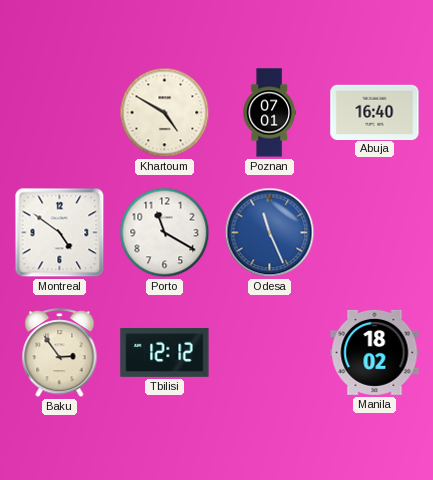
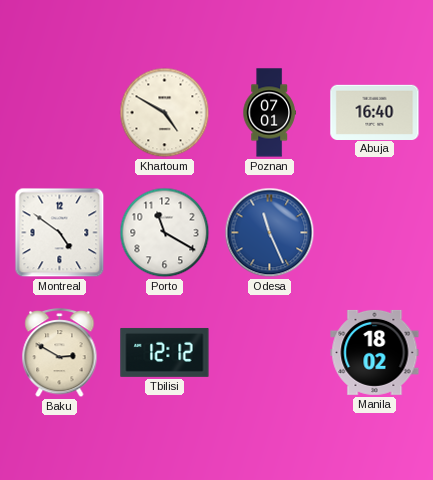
Baku: 2:54 -> 2:50
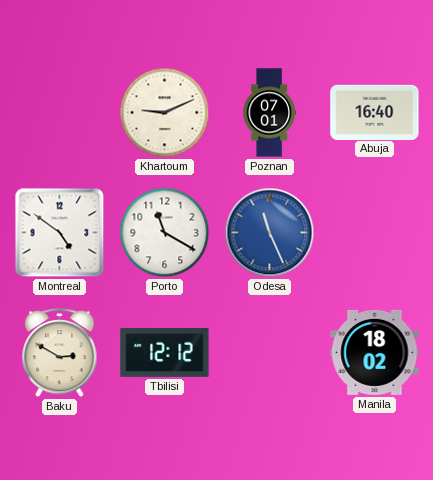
Khartoum: 4:50 -> 9:11
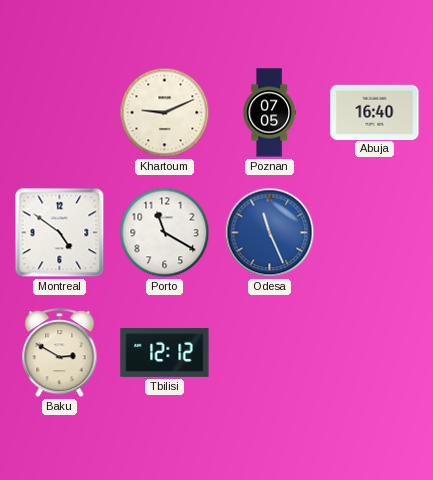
Poznan: 07:01 -> 07:05
Manila: 18:02 -> none
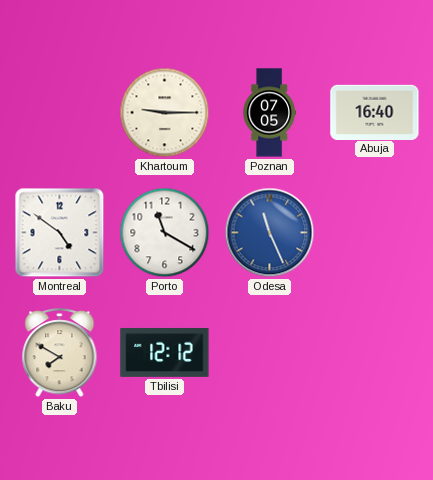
Khartoum: 9:11 -> 9:15
Baku: 2:50 -> 7:50
